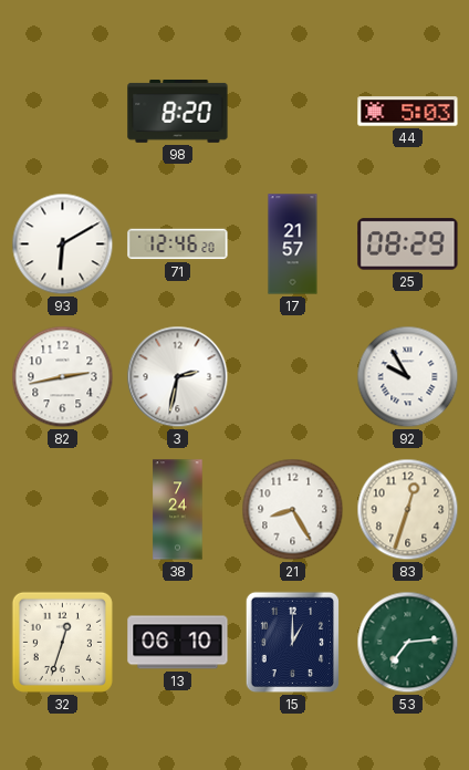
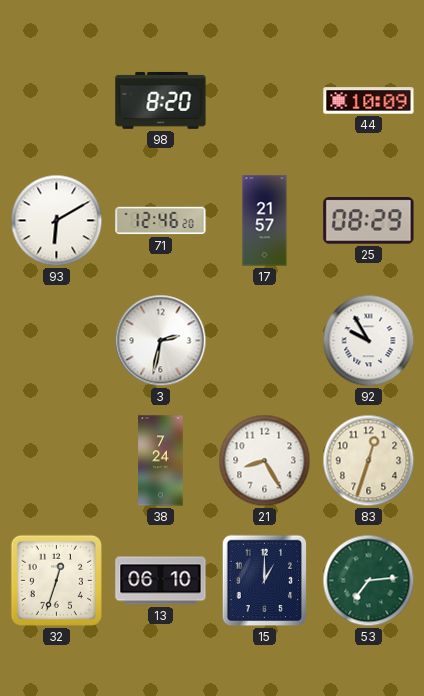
44: 5:03 -> 10:09
82: 2:43 -> none
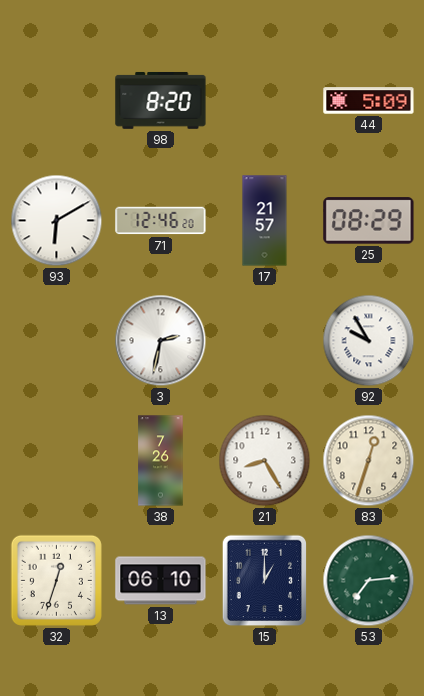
44: 10:09 -> 5:09
38: 7:24 -> 7:26
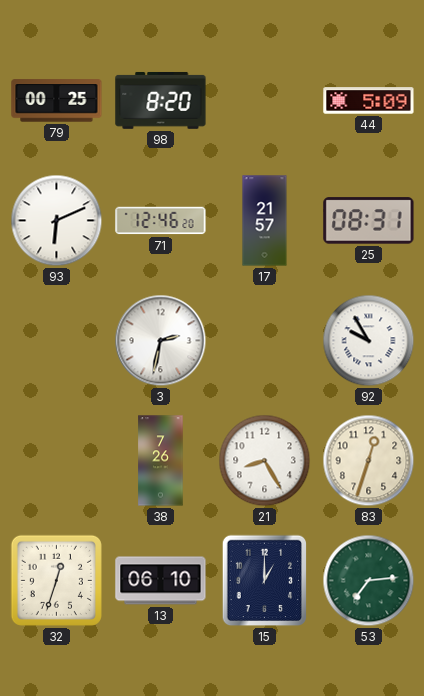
79: none -> 00:25
93: 6:10 -> 6:11
25: 08:29 -> 08:31
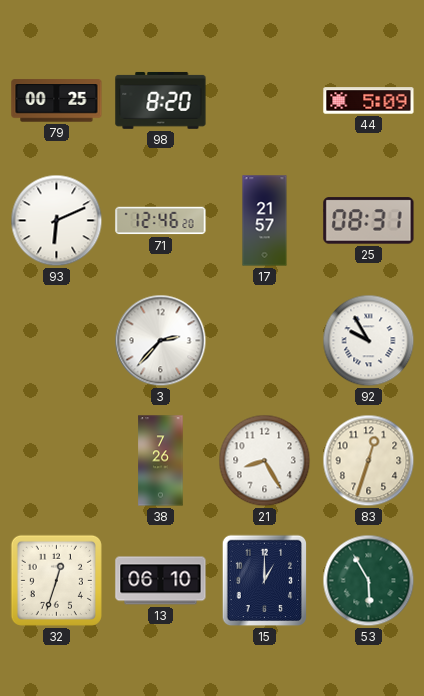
3: 2:32 -> 2:37
53: 7:14 -> 5:55
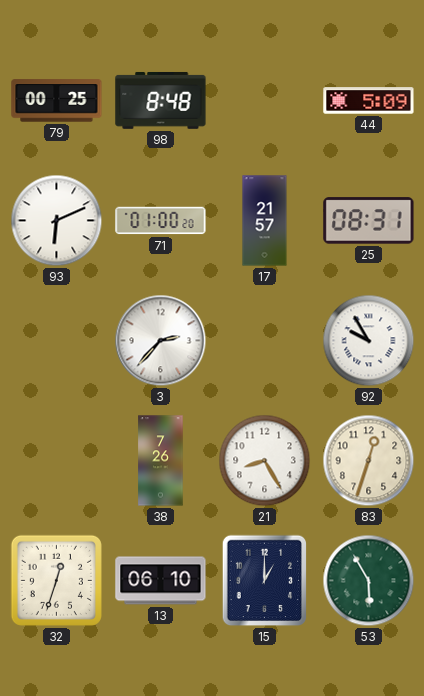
98: 8:20 -> 8:48
71: 12:46 -> 01:00
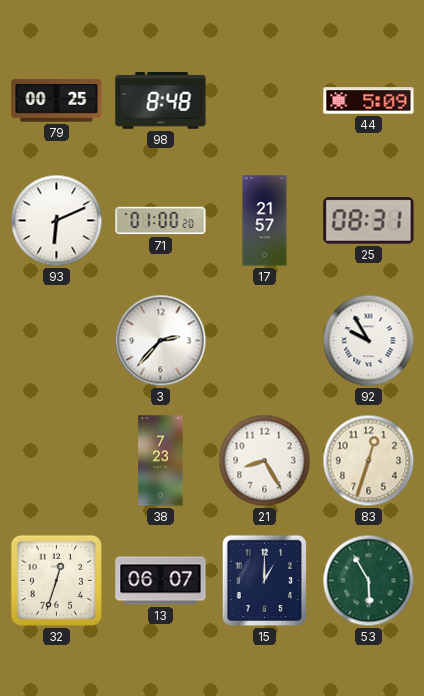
38: 7:26 -> 7:23
13: 06:10 -> 06:07
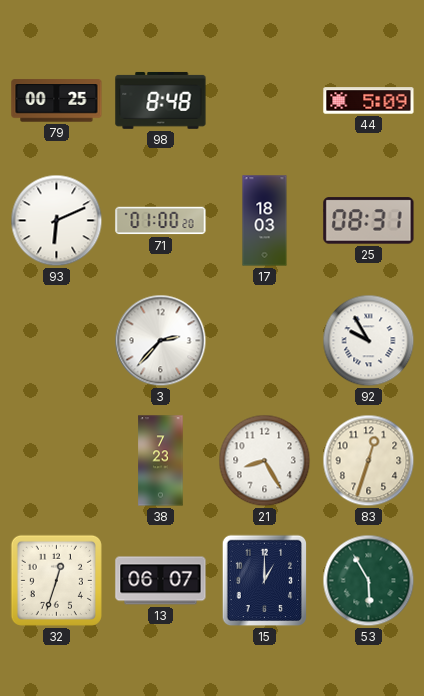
17: 21:57 -> 18:03
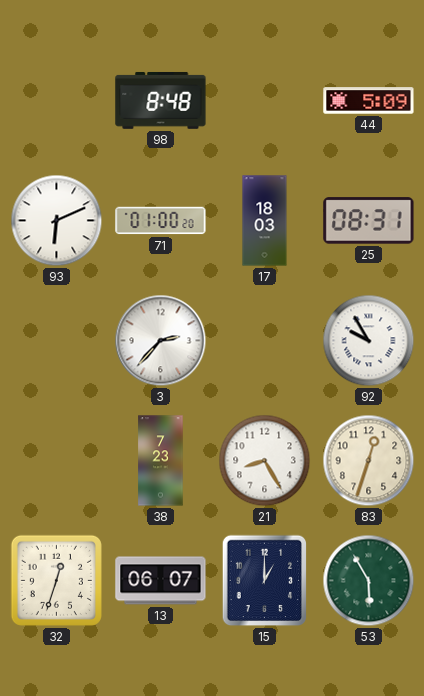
79: 00:25 -> none
